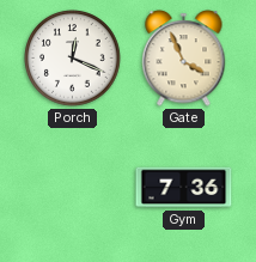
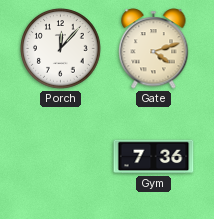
Porch: 12:19 -> 12:07
Gate: 3:56 -> 4:12
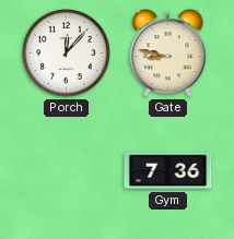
Gate: 4:12 -> 8:47
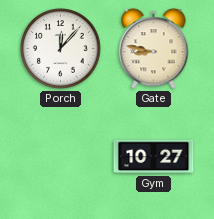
Gym: 7:36 -> 10:27
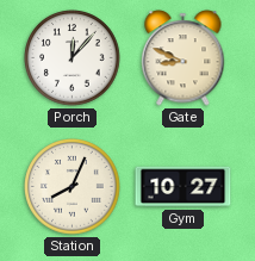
Gate: 8:47 -> 8:49
Station: none -> 8:04
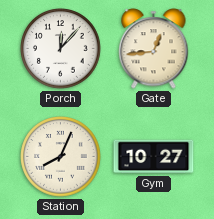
Gate: 8:49 -> 12:44
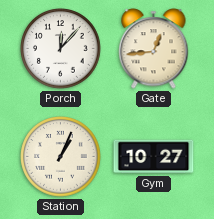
Station: 8:04 -> 1:04
